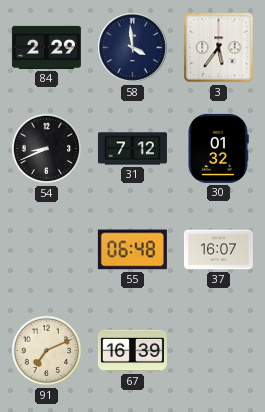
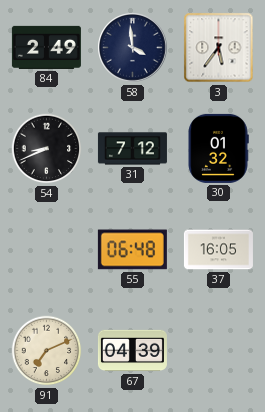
84: 2:29 -> 2:49
37: 16:07 -> 16:05
67: 16:39 -> 04:39
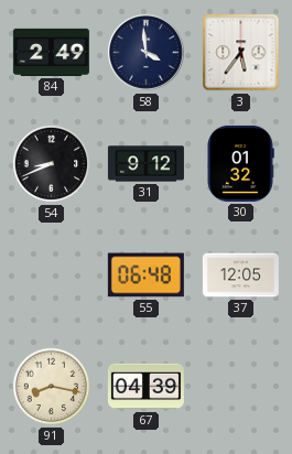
31: 7:12 -> 9:12
37: 16:05 -> 12:05
91: 7:11 -> 8:17
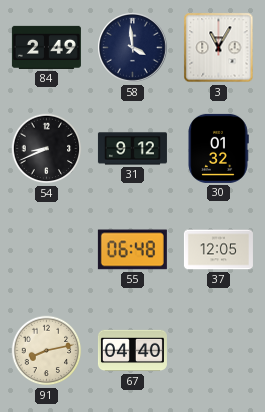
3: 5:36 -> 11:05
91: 8:17 -> 8:13
67: 04:39 -> 04:40
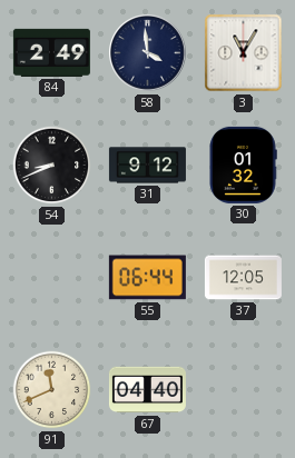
55: 06:48 -> 06:44
91: 8:13 -> 11:41
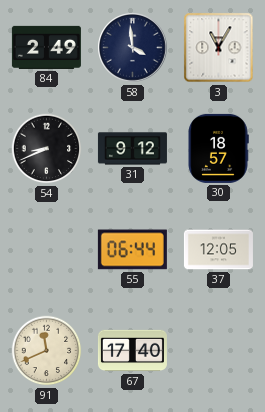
30: 01:32 -> 18:57
67: 04:40 -> 17:40
